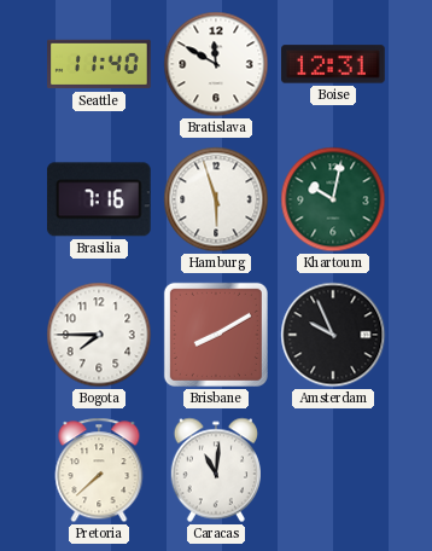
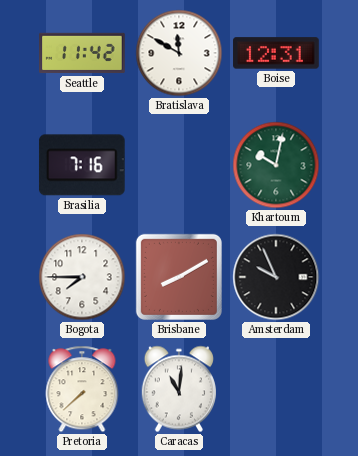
Seattle: 11:40 -> 11:42
Hamburg: 5:57 -> none
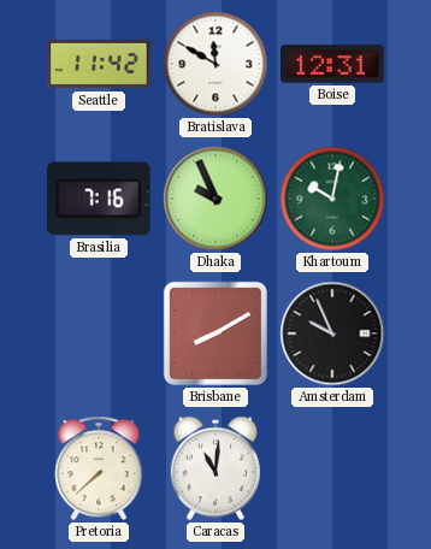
Dhaka: none -> 9:56
Bogota: 7:45 -> none
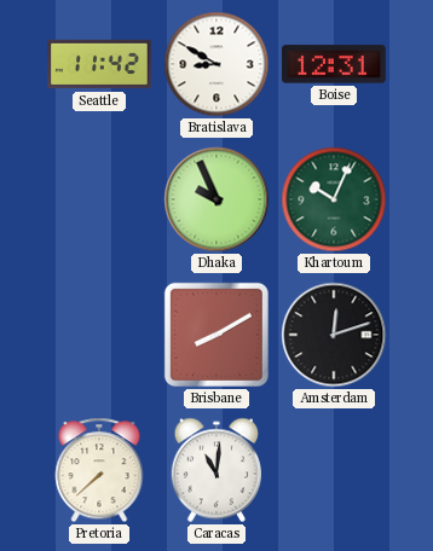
Bratislava: 11:50 -> 8:50
Brasilia: 7:16 -> none
Khartoum: 10:02 -> 10:04
Amsterdam: 9:56 -> 12:12
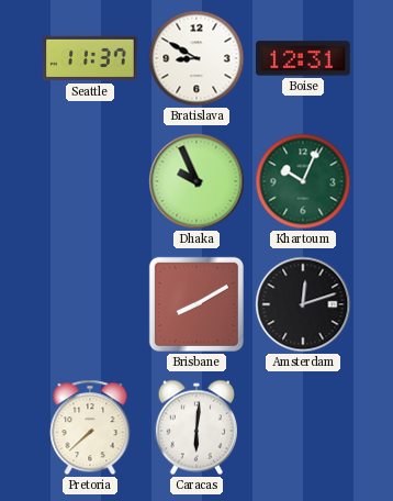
Seattle: 11:42 -> 11:37
Caracas: 11:01 -> 6:01
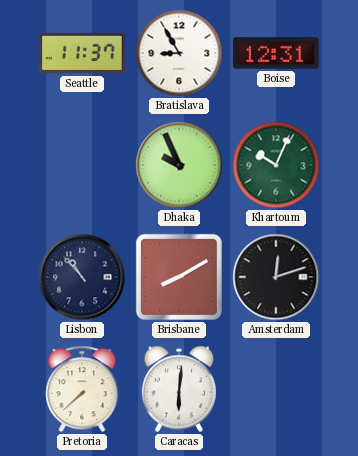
Bratislava: 8:50 -> 8:55
Lisbon: none -> 10:53
